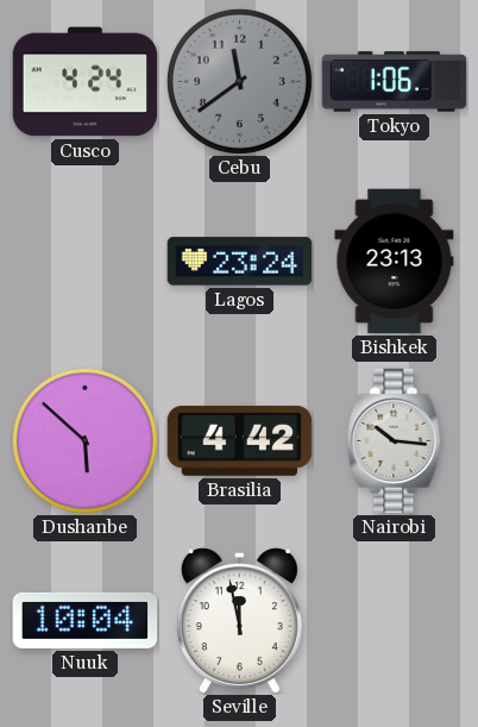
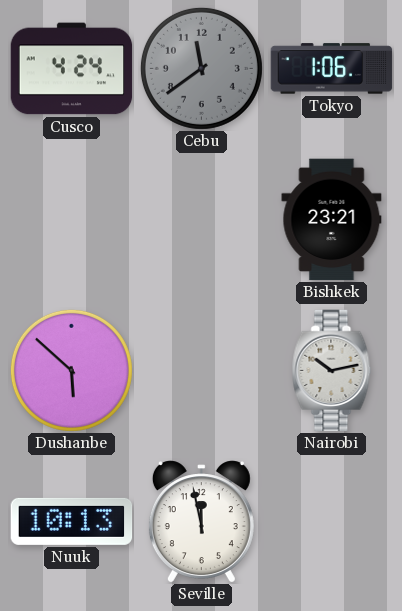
Lagos: 23:24 -> none
Bishkek: 23:13 -> 23:21
Brasilia: 4:42 -> none
Nairobi: 10:16 -> 10:13
Nuuk: 10:04 -> 10:13
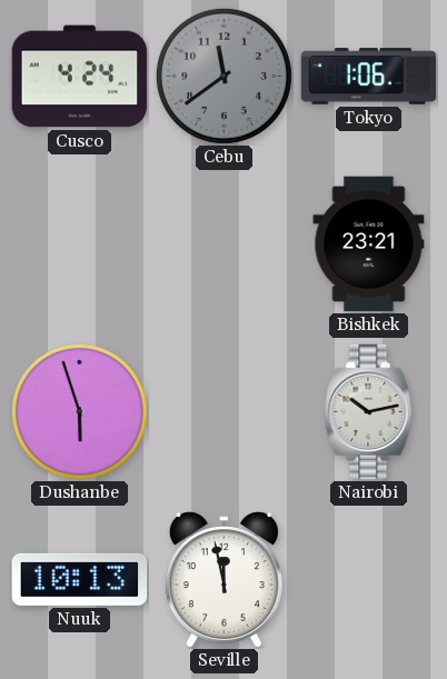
Dushanbe: 5:52 -> 5:57
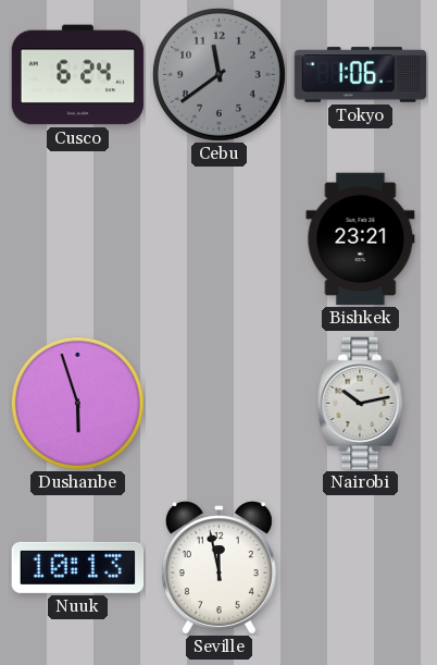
Cusco: 4:24 -> 6:24
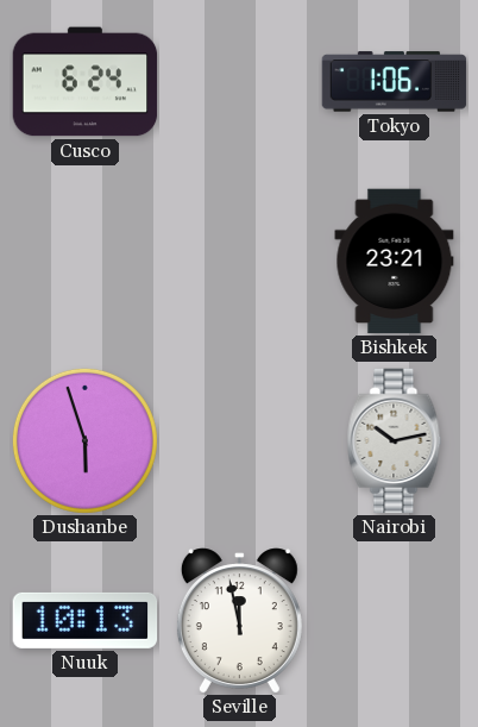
Cebu: 11:39 -> none
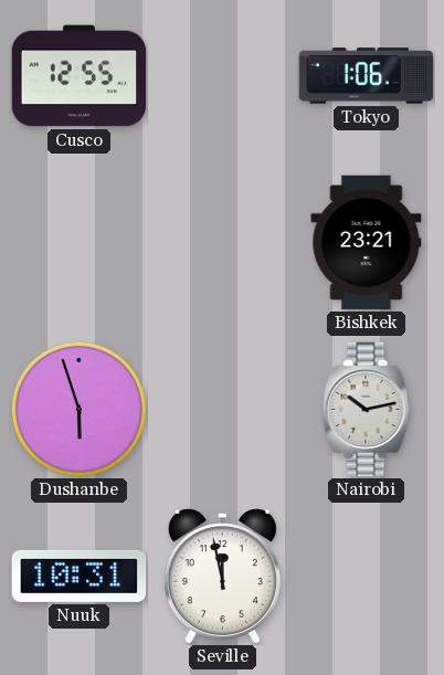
Cusco: 6:24 -> 12:55
Nuuk: 10:13 -> 10:31
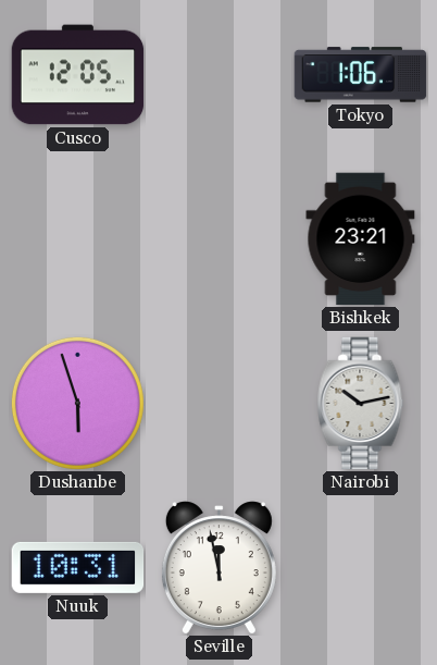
Cusco: 12:55 -> 12:05
